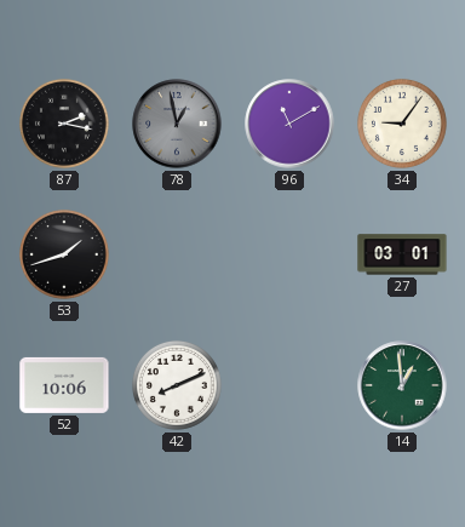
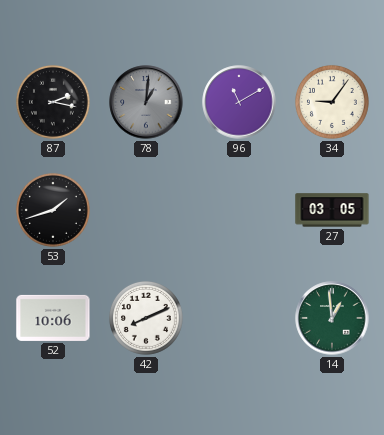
78: 12:58 -> 1:01
27: 03:01 -> 03:05
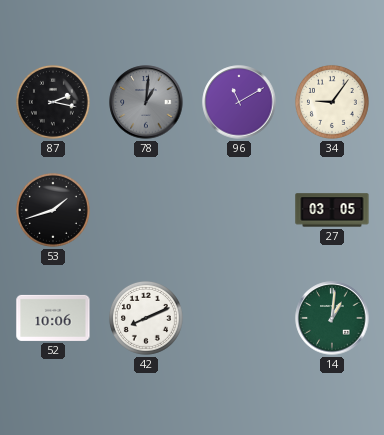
14: 12:59 -> 1:01
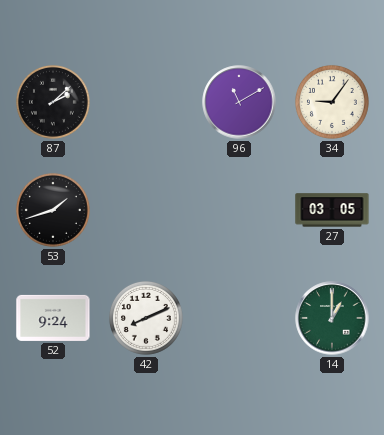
87: 2:17 -> 2:08
78: 1:01 -> none
52: 10:06 -> 9:24
14: 1:01 -> 1:00
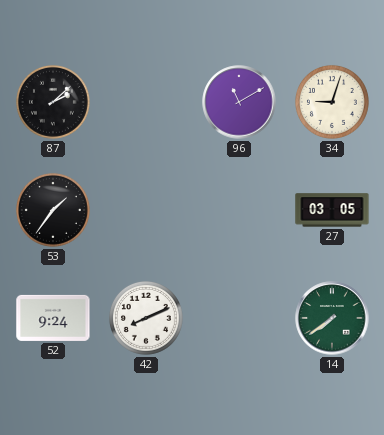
34: 9:06 -> 9:03
53: 1:42 -> 1:36
14: 1:00 -> 7:39
